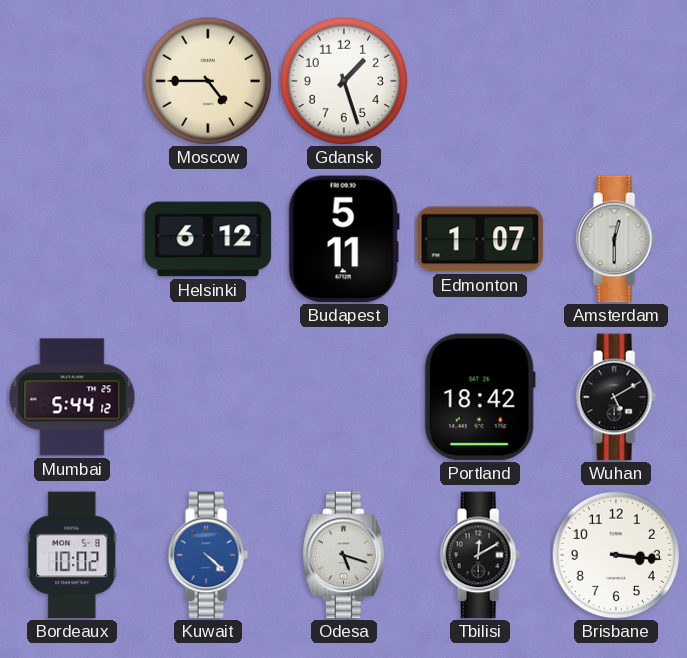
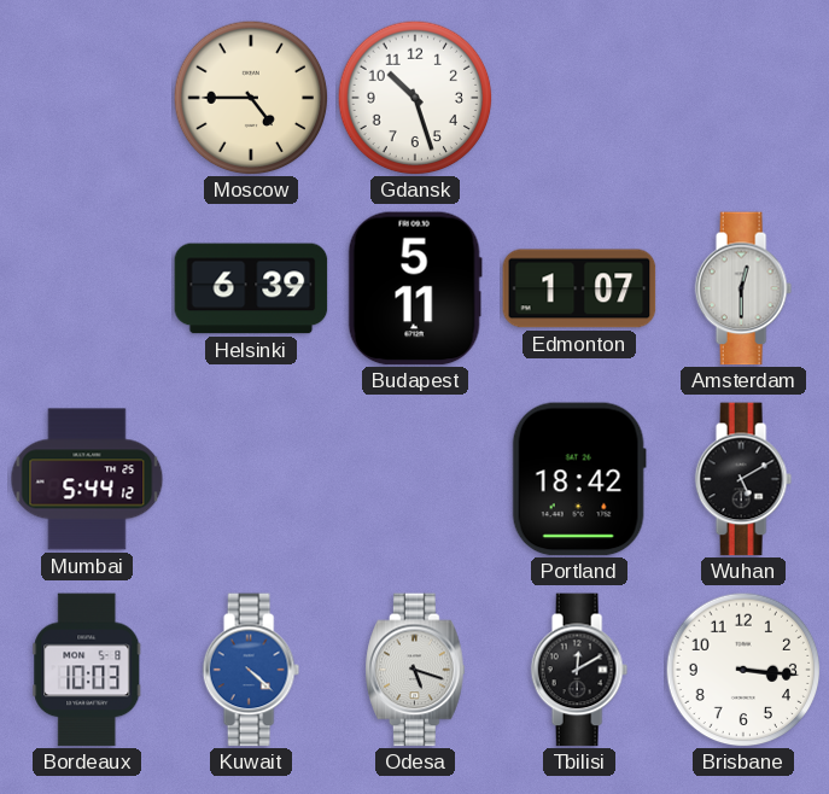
Gdansk: 1:27 -> 10:27
Helsinki: 6:12 -> 6:39
Bordeaux: 10:02 -> 10:03
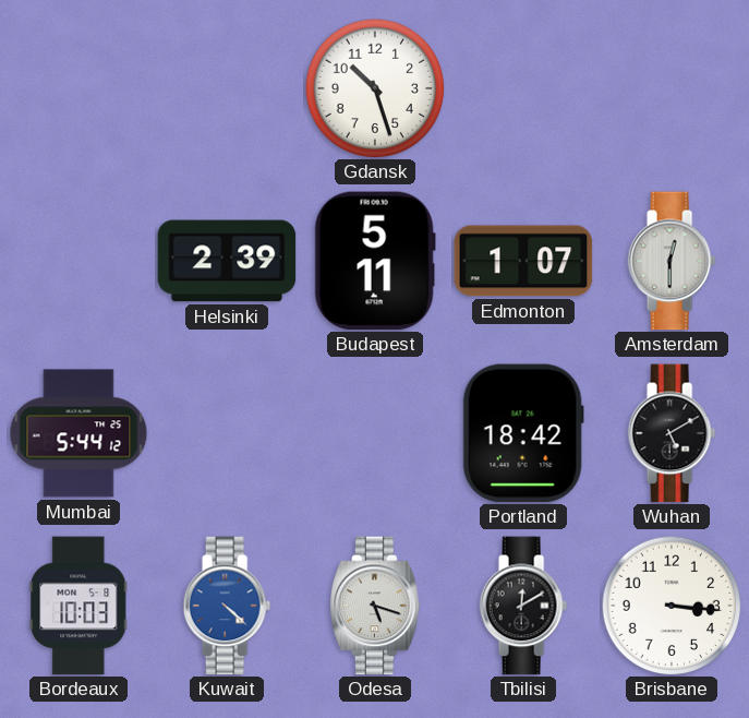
Moscow: 4:45 -> none
Helsinki: 6:39 -> 2:39
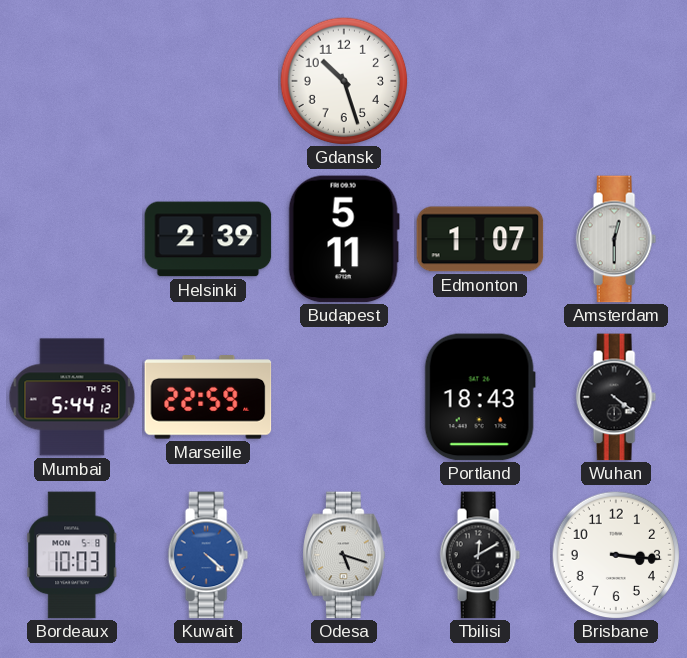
Marseille: none -> 22:59
Portland: 18:42 -> 18:43
Wuhan: 5:10 -> 4:21
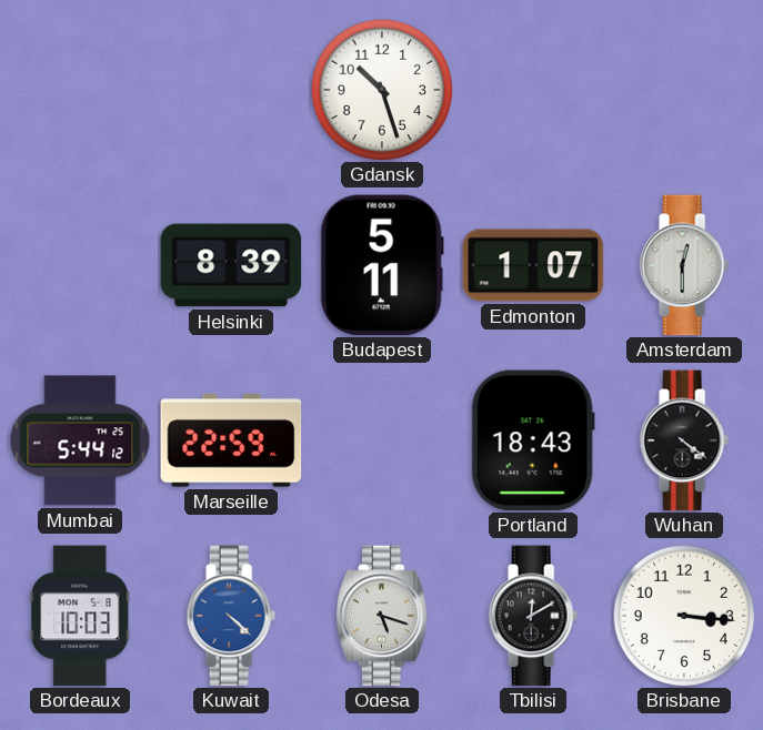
Helsinki: 2:39 -> 8:39
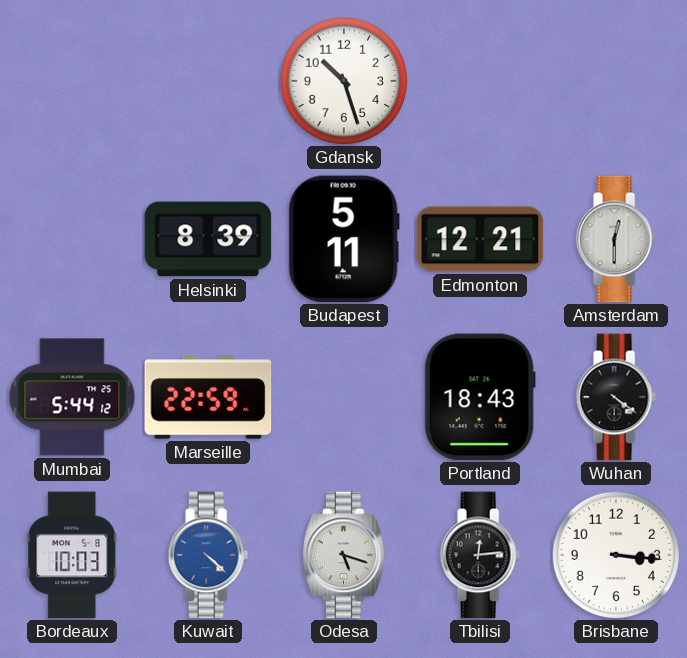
Edmonton: 1:07 -> 12:21
Tbilisi: 12:10 -> 12:14
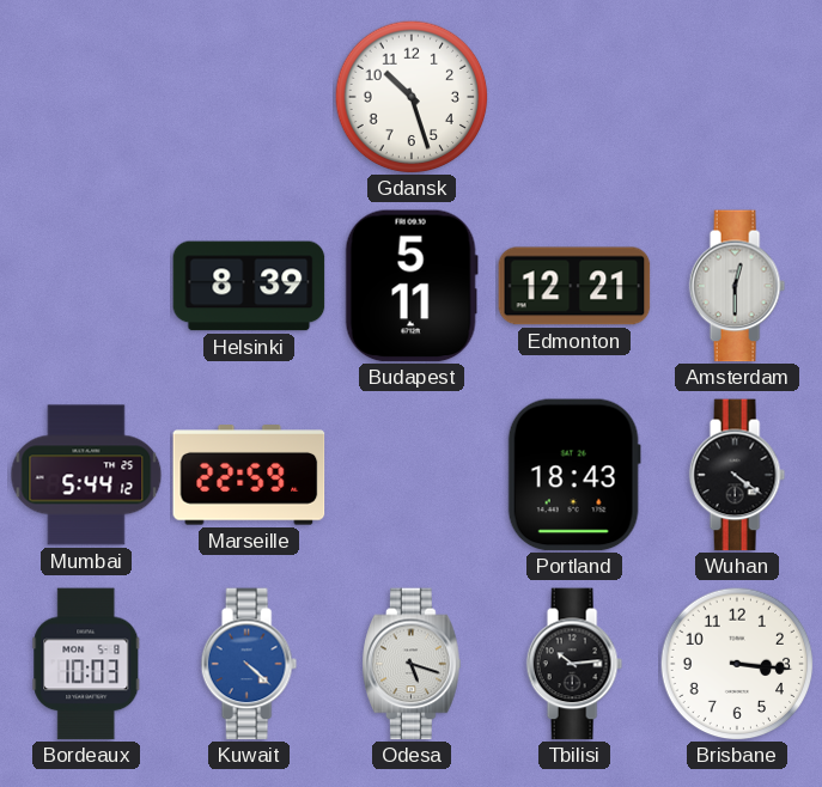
Tbilisi: 12:14 -> 10:14
